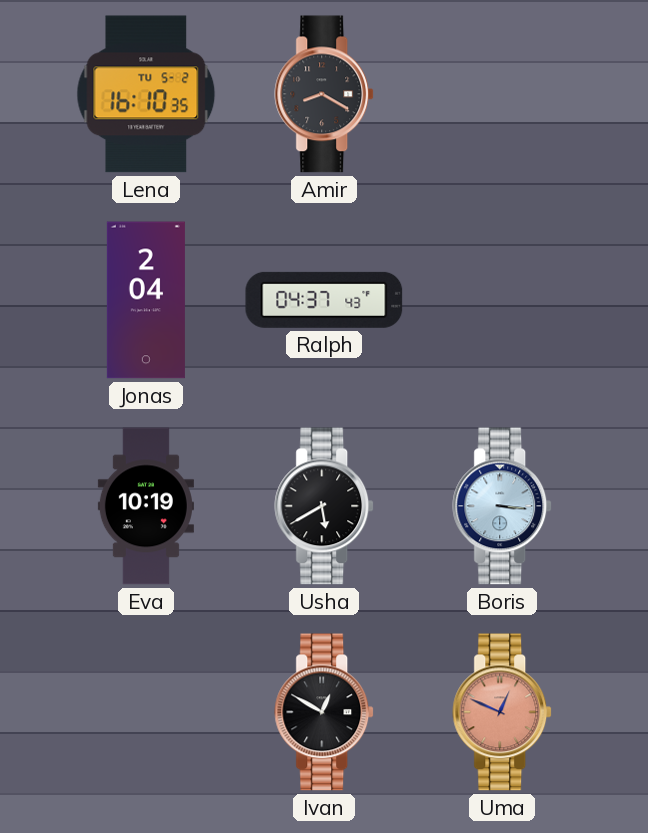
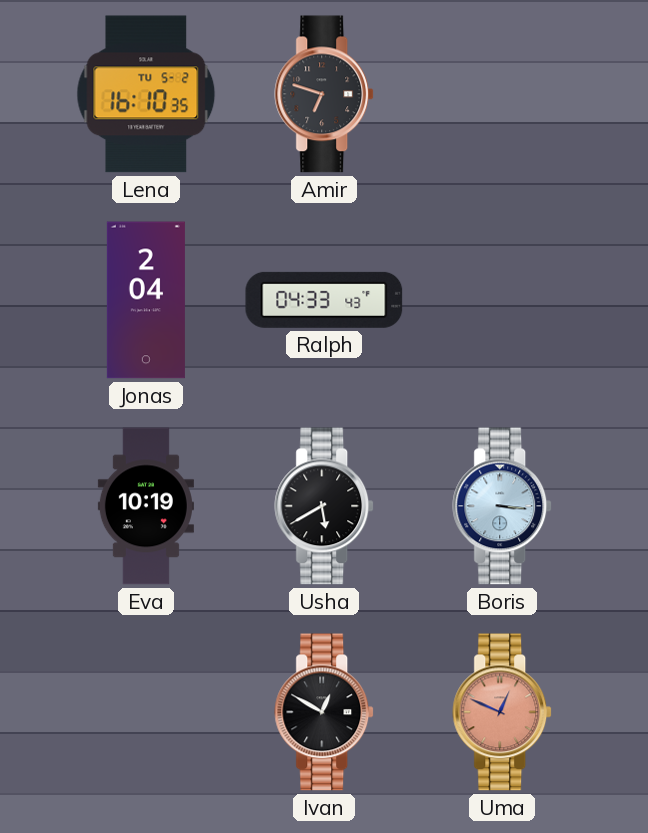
Amir: 8:20 -> 6:48
Ralph: 04:37 -> 04:33
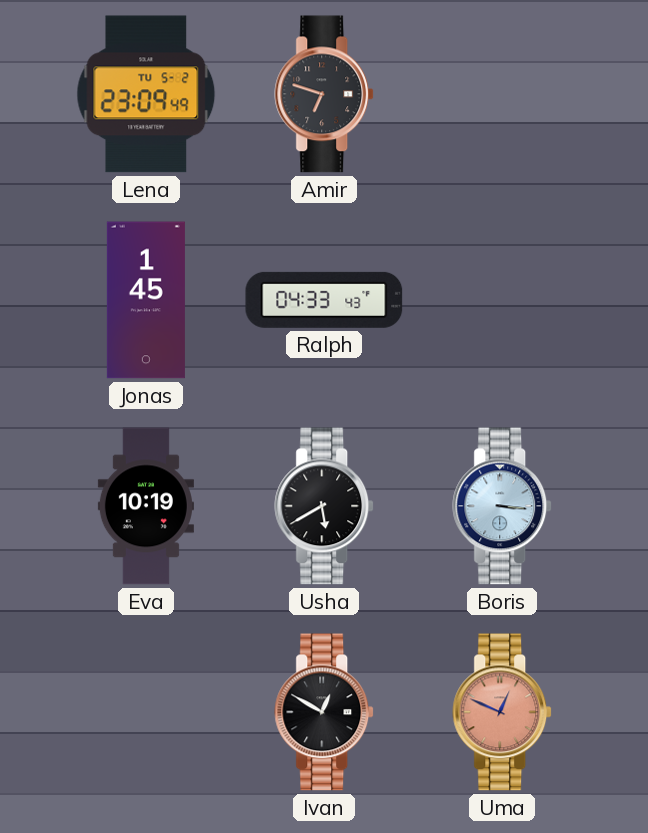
Lena: 16:10 -> 23:09
Jonas: 2:04 -> 1:45
